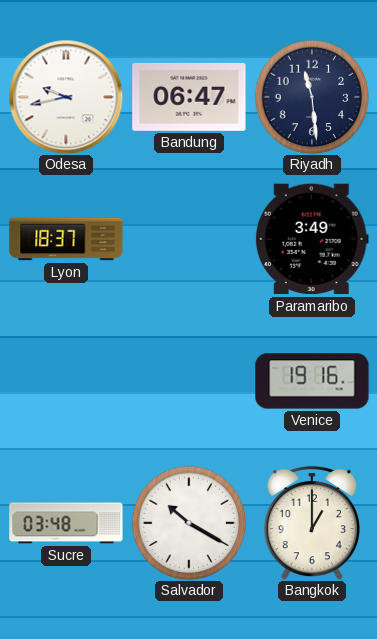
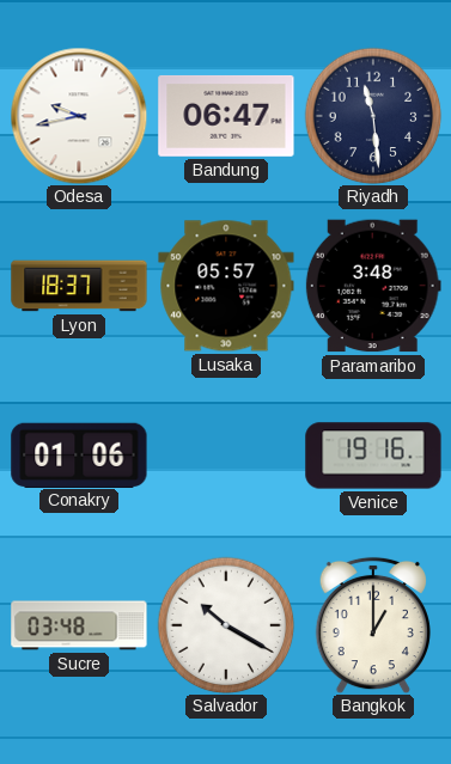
Lusaka: none -> 05:57
Paramaribo: 3:49 -> 3:48
Conakry: none -> 01:06
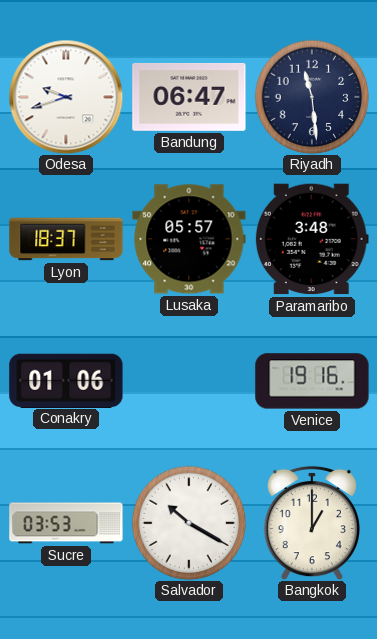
Odesa: 9:43 -> 9:42
Sucre: 03:48 -> 03:53
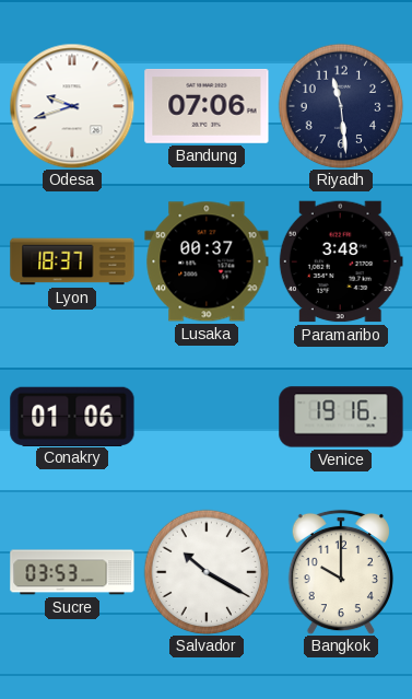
Bandung: 06:47 -> 07:06
Lusaka: 05:57 -> 00:37
Bangkok: 1:00 -> 10:00
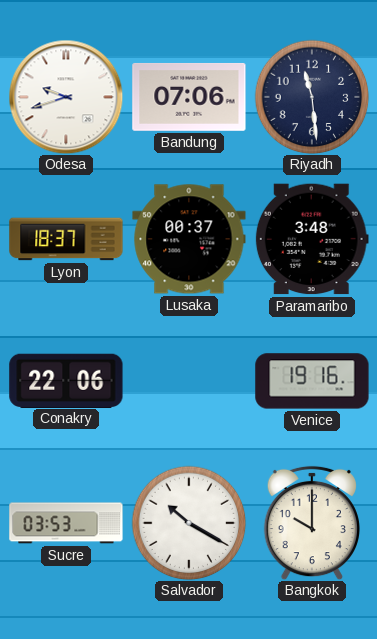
Conakry: 01:06 -> 22:06
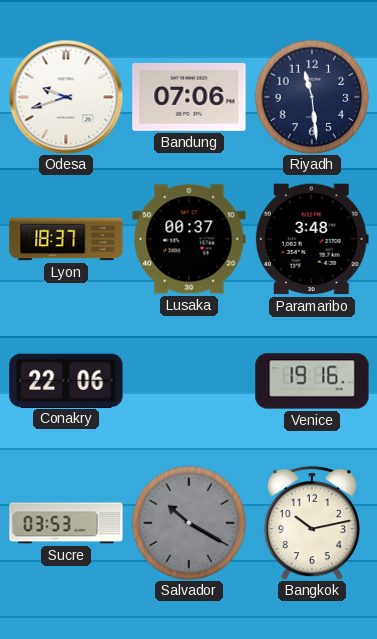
Salvador dial: white -> grey
Bangkok: 10:00 -> 10:13
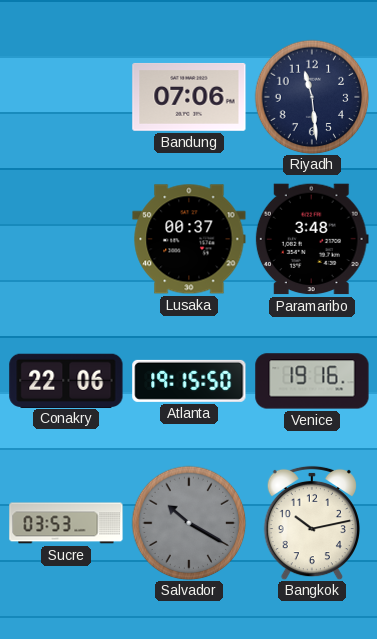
Odesa: 9:42 -> none
Lyon: 18:37 -> none
Atlanta: none -> 19:15
